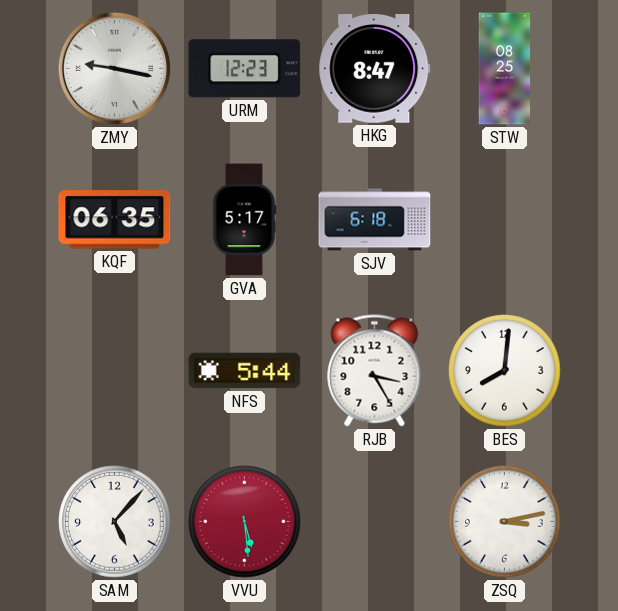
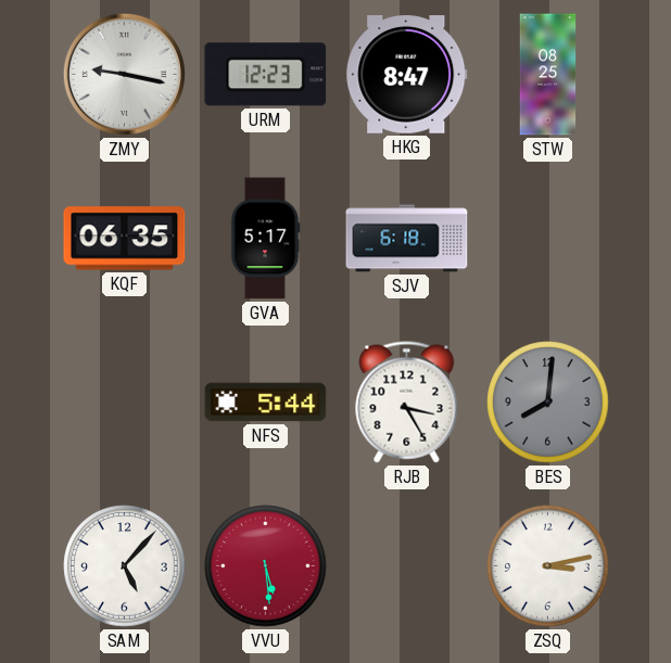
BES dial: white -> grey
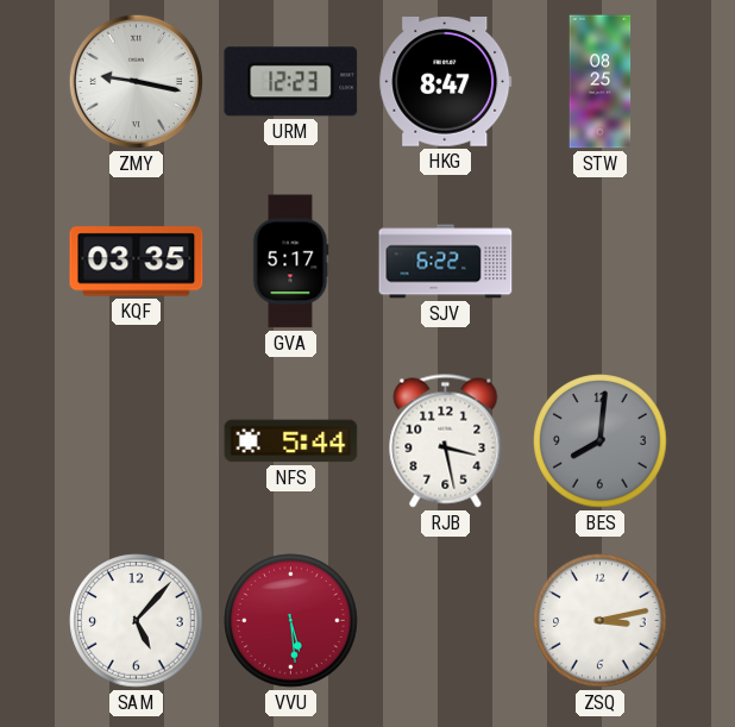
KQF: 06:35 -> 03:35
SJV: 6:18 -> 6:22
RJB: 3:25 -> 3:28
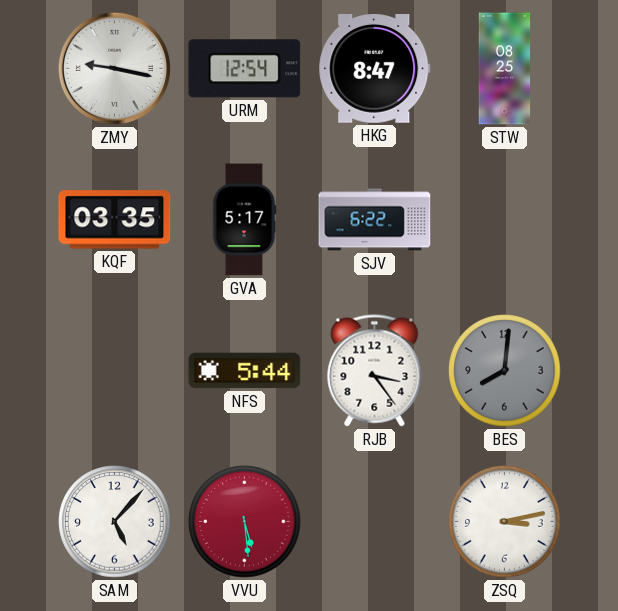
URM: 12:23 -> 12:54
RJB: 3:28 -> 3:24
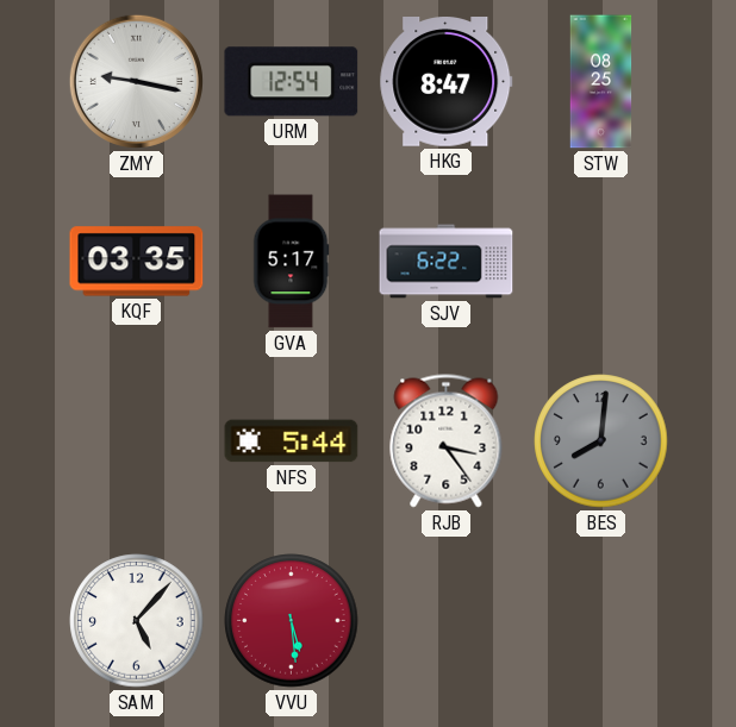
ZSQ: 3:13 -> none
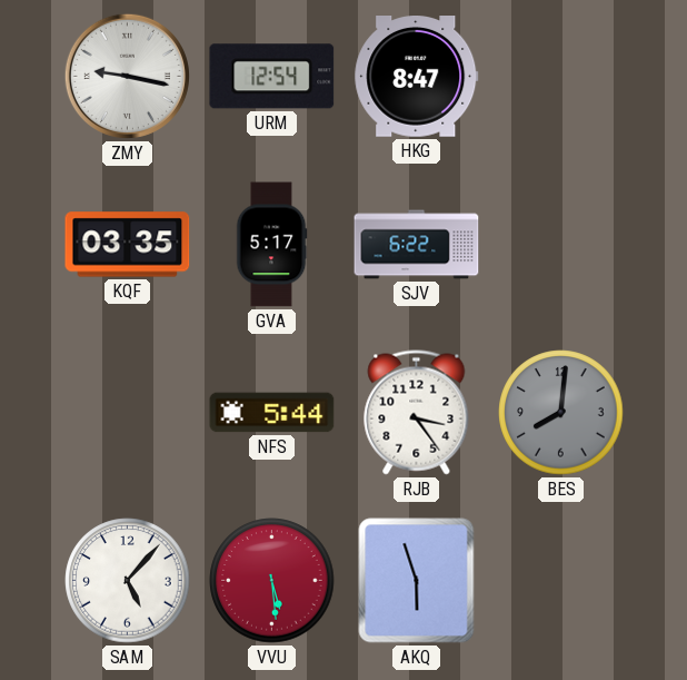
STW: 08:25 -> none
AKQ: none -> 5:57
